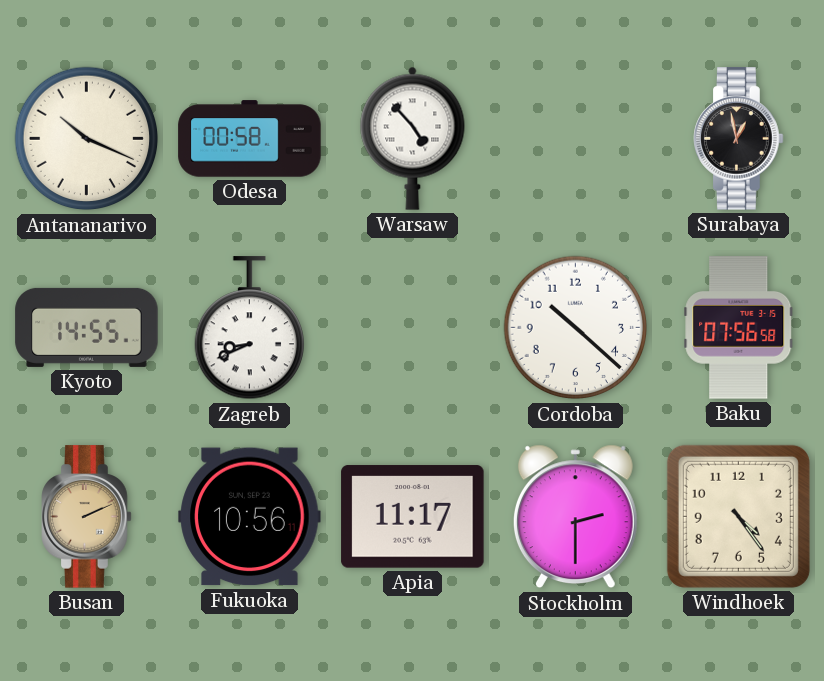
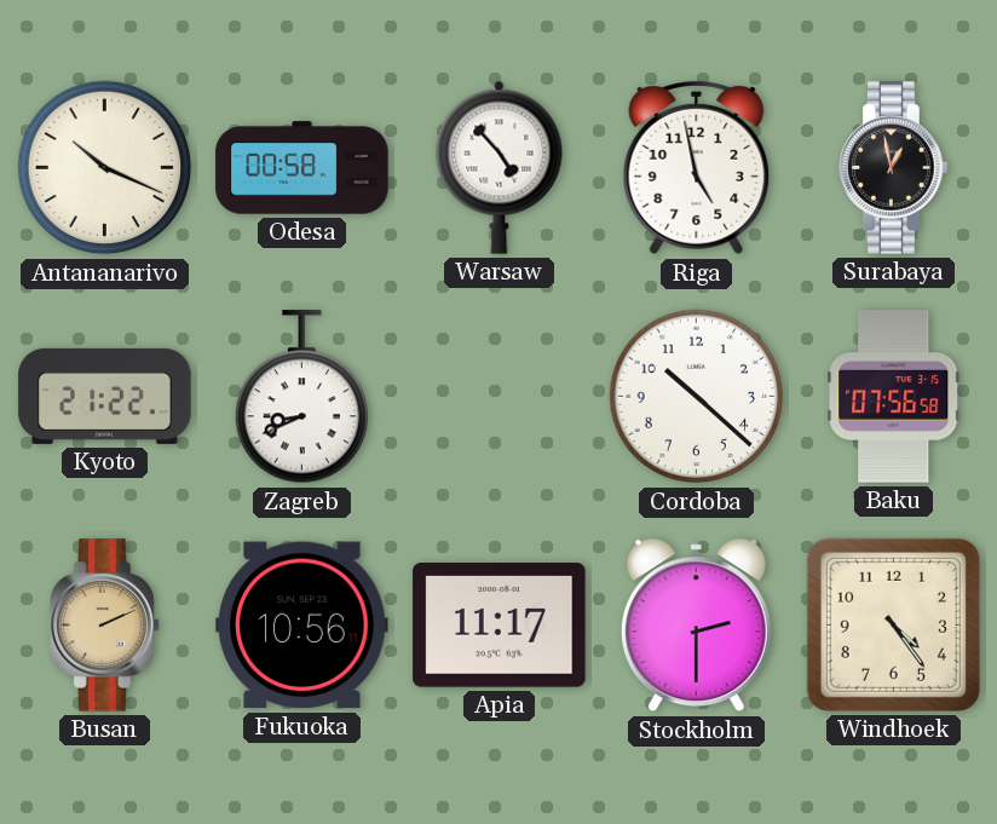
Riga: none -> 4:58
Kyoto: 14:55 -> 21:22
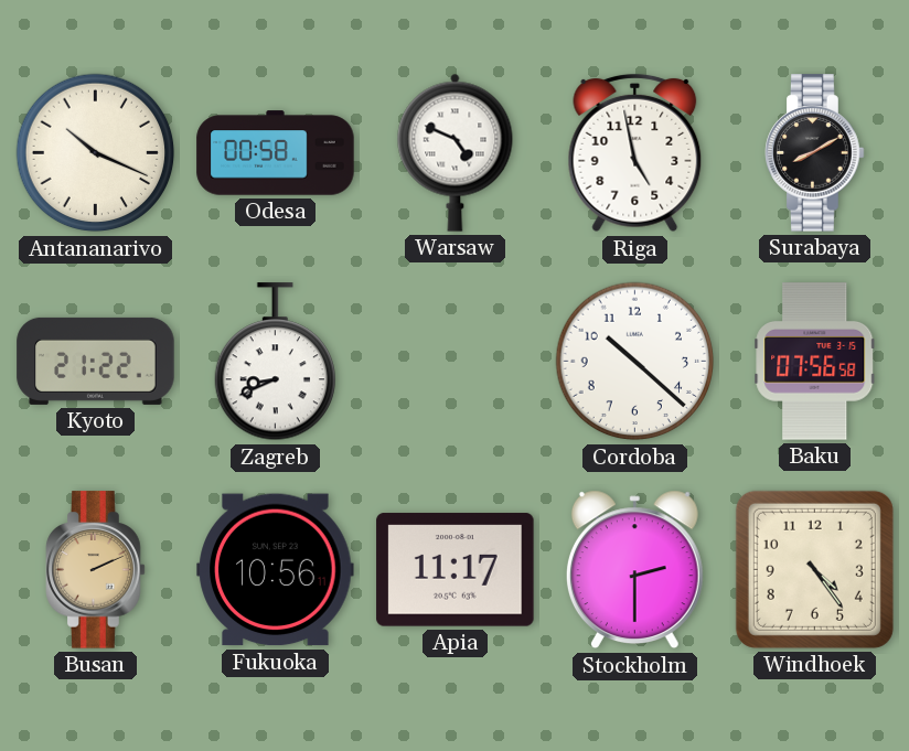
Warsaw: 4:53 -> 4:49
Surabaya: 12:58 -> 8:10
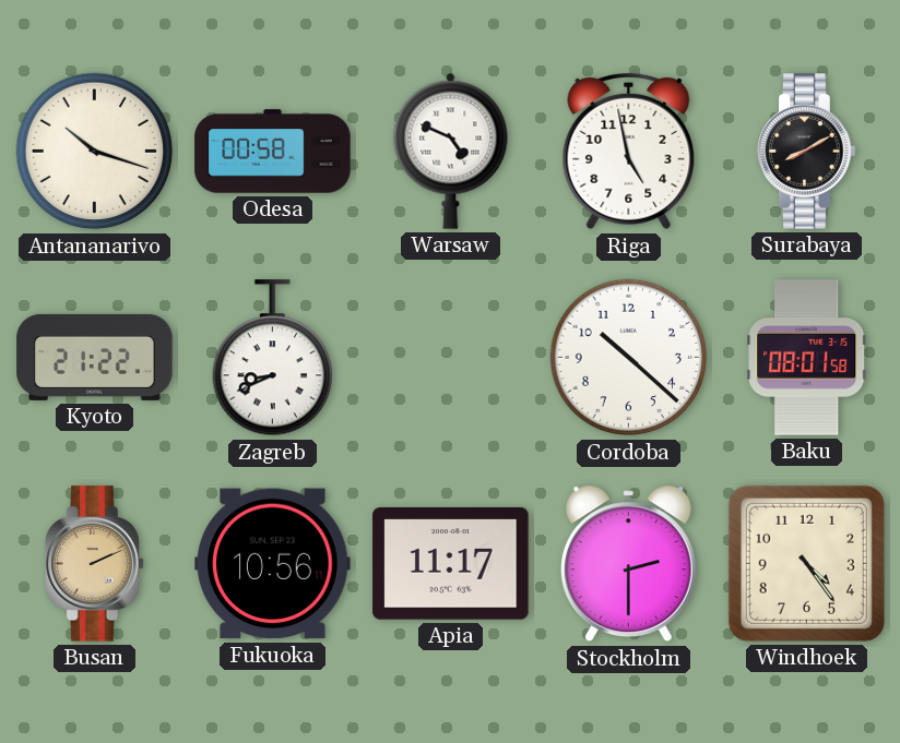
Antananarivo: 10:19 -> 10:18
Baku: 07:56 -> 08:01
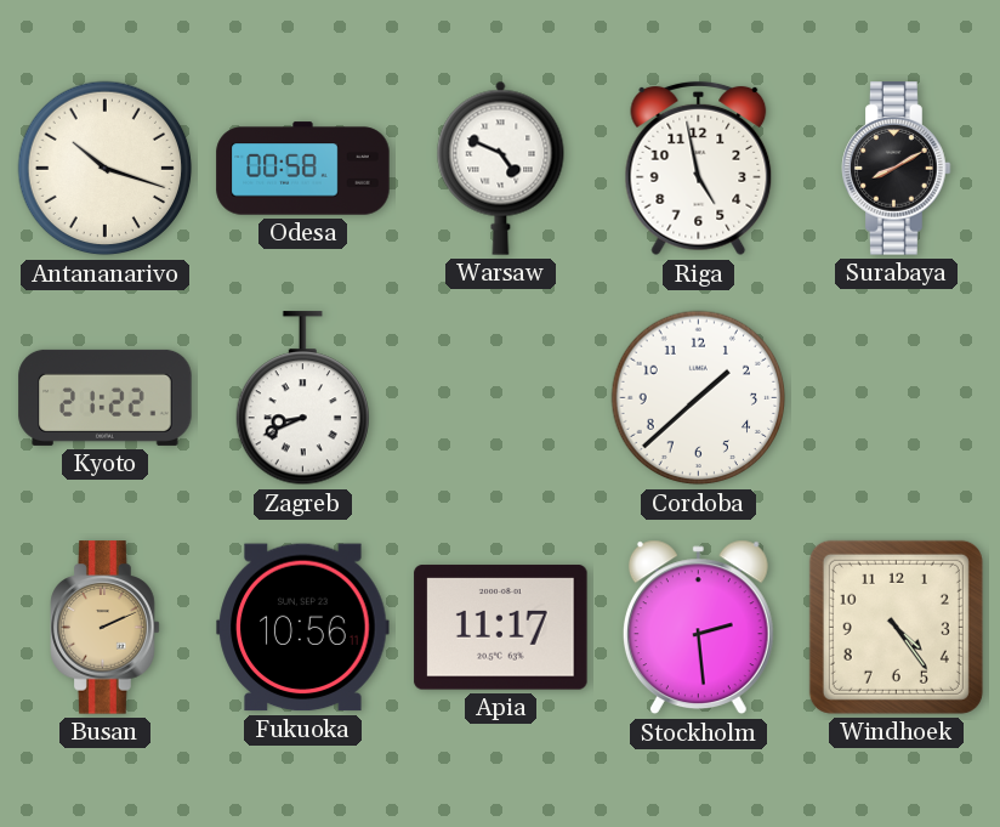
Cordoba: 10:22 -> 1:38
Baku: 08:01 -> none
Stockholm: 2:30 -> 2:29
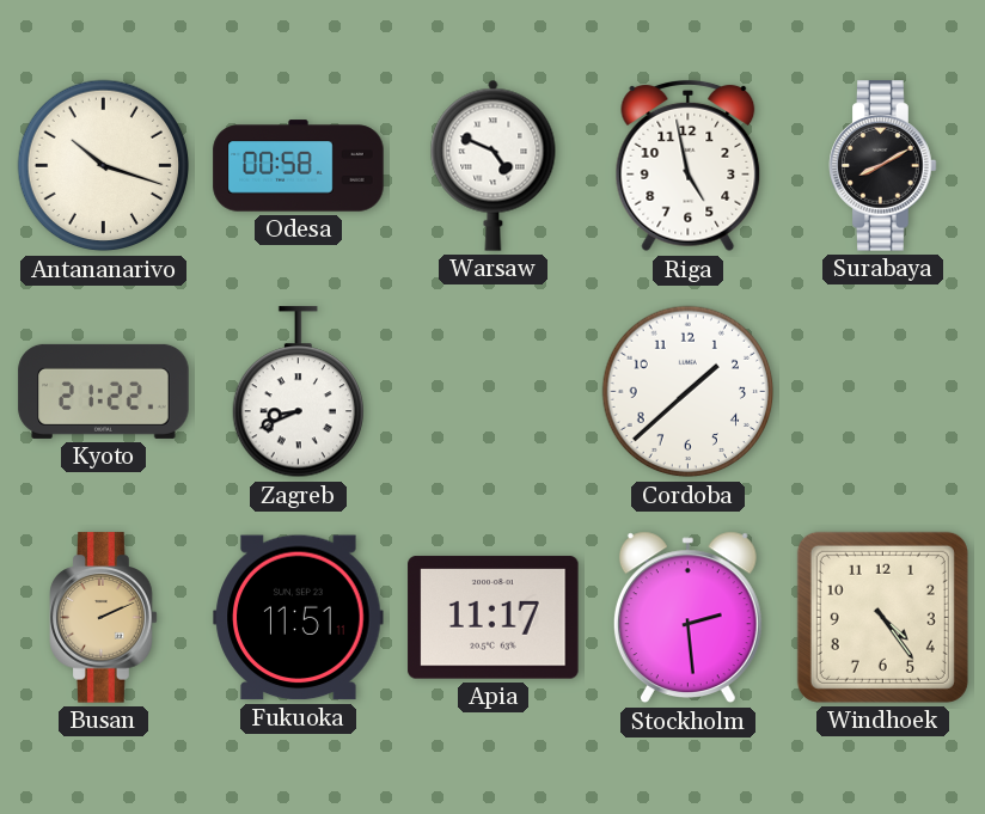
Fukuoka: 10:56 -> 11:51
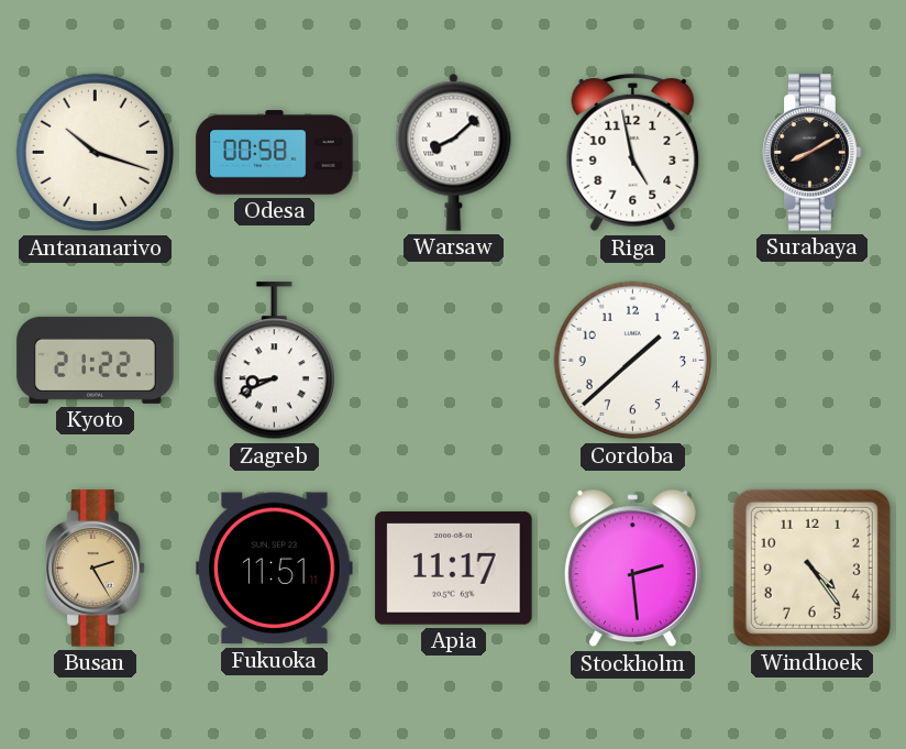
Warsaw: 4:49 -> 8:08
Busan: 2:11 -> 2:25
